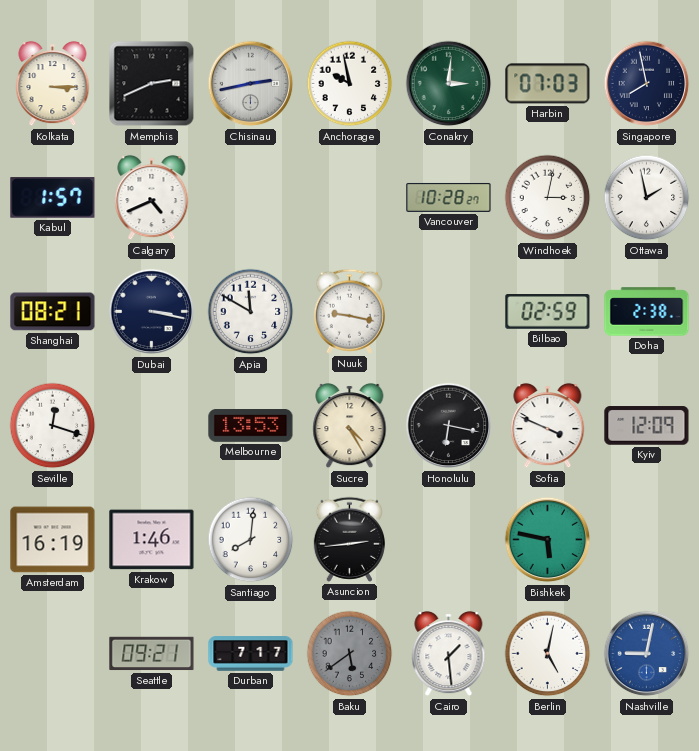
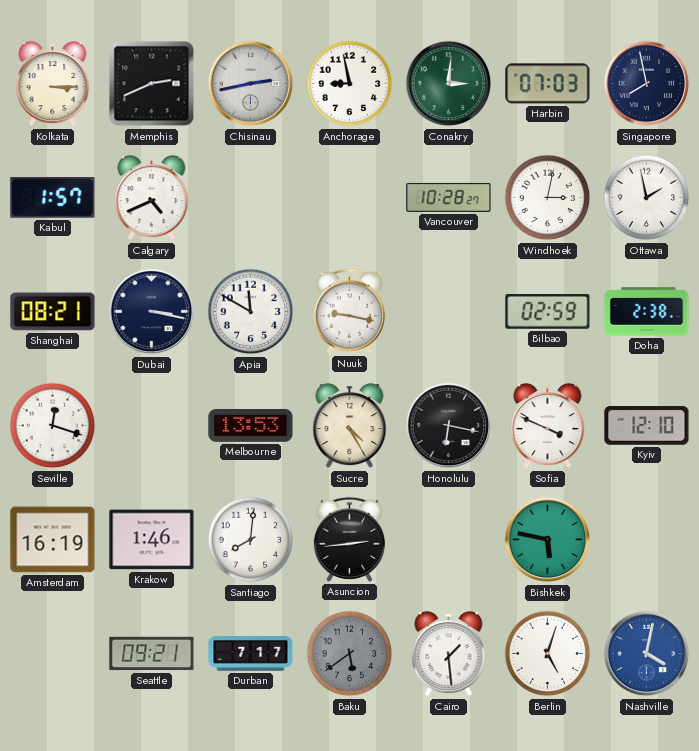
Anchorage: 9:58 -> 8:58
Kyiv: 12:09 -> 12:10
Berlin: 5:02 -> 5:03
Nashville: 9:02 -> 4:02
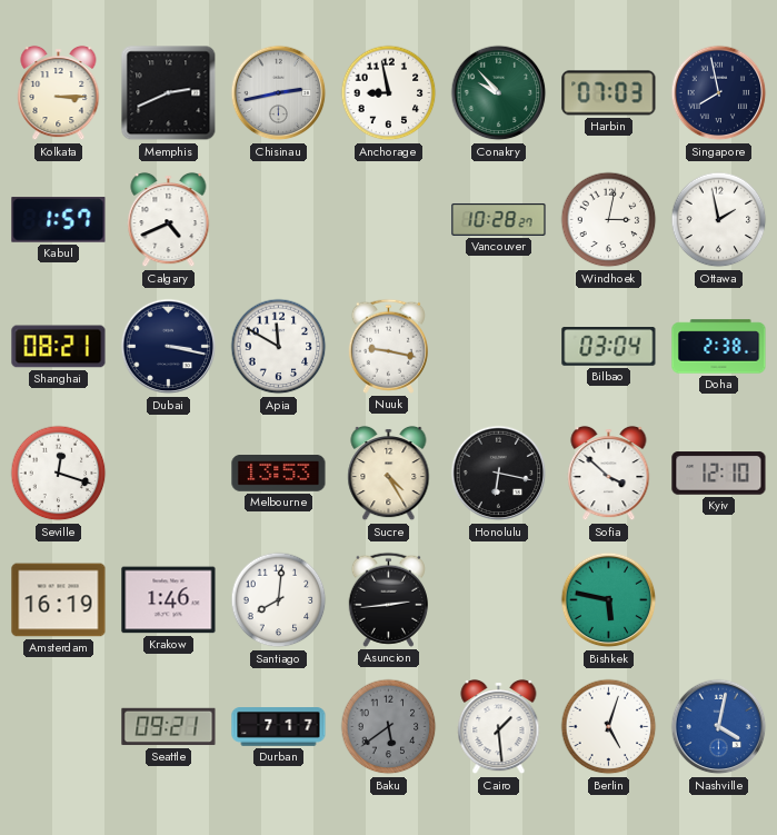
Conakry: 3:01 -> 9:53
Bilbao: 02:59 -> 03:04
Sofia: 3:49 -> 3:52
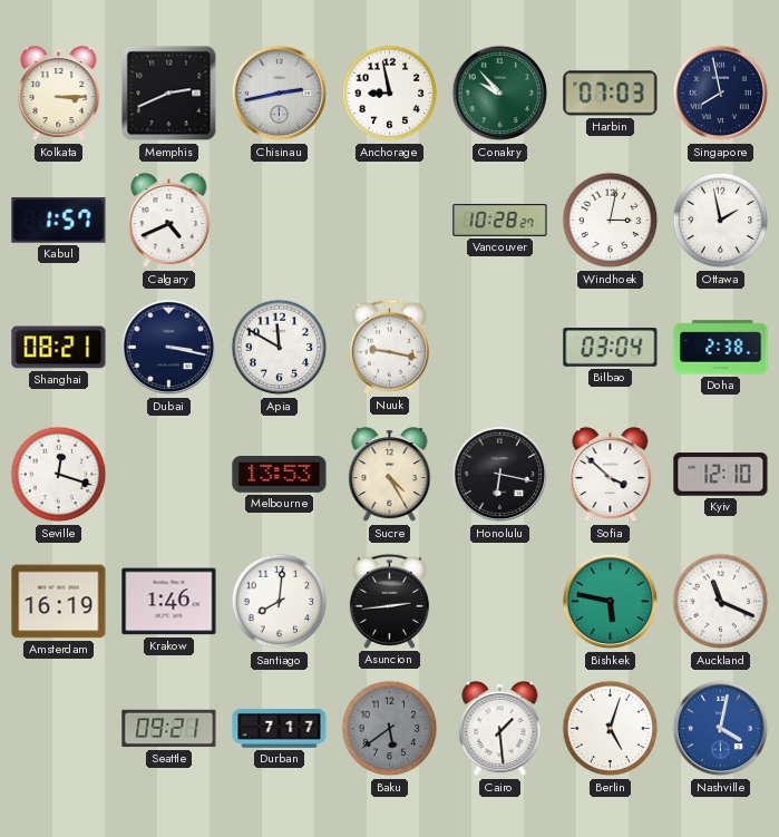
Auckland: none -> 11:19
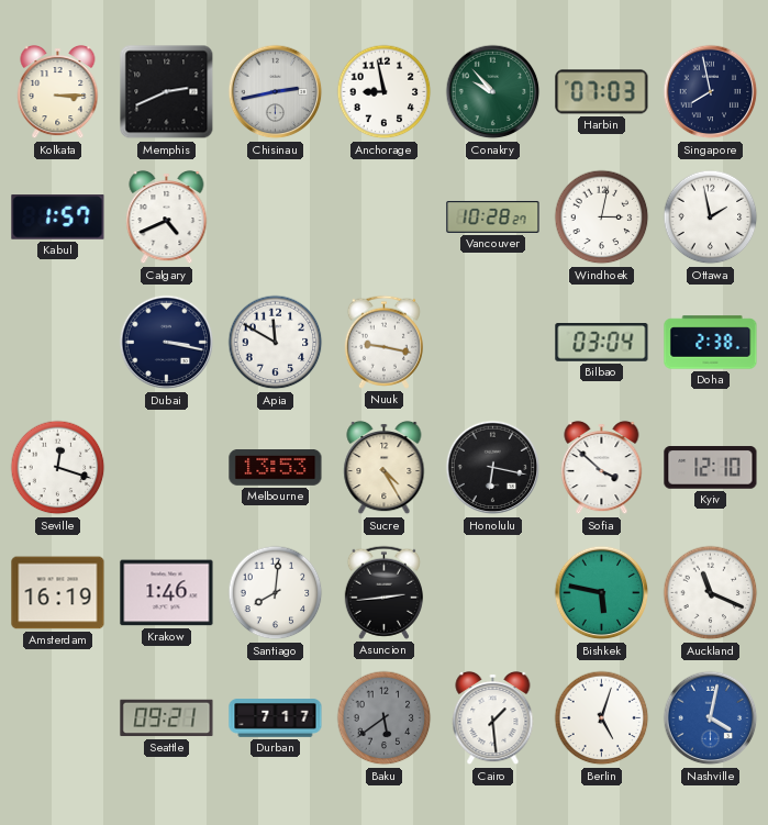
Shanghai: 08:21 -> none
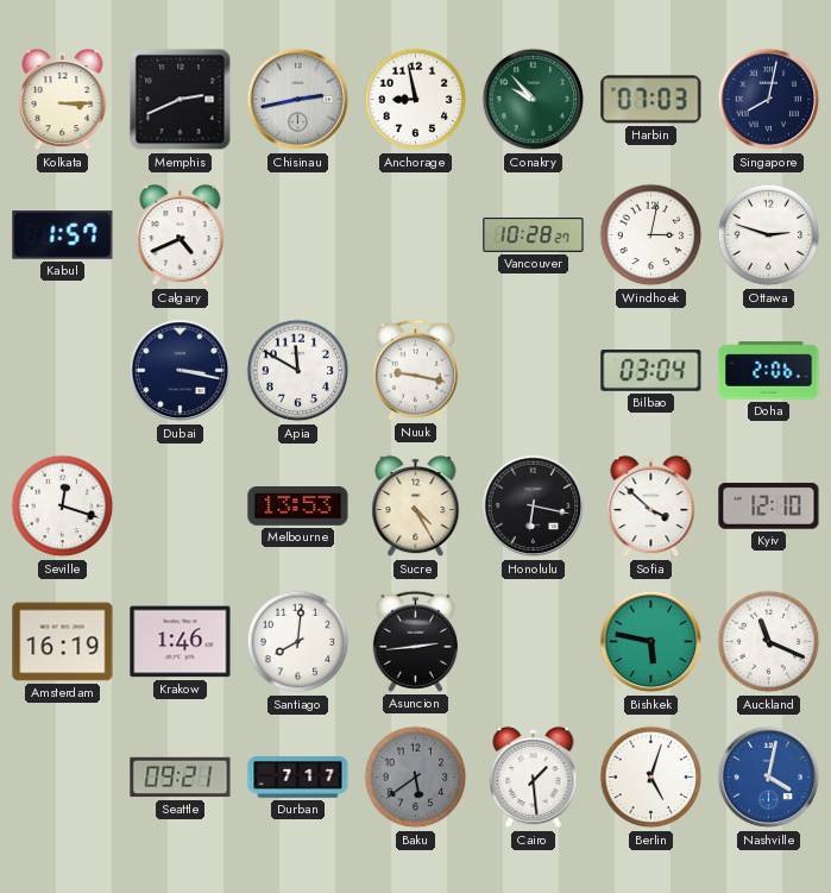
Singapore: 7:58 -> 8:02
Ottawa: 1:58 -> 2:48
Doha: 2:38 -> 2:06
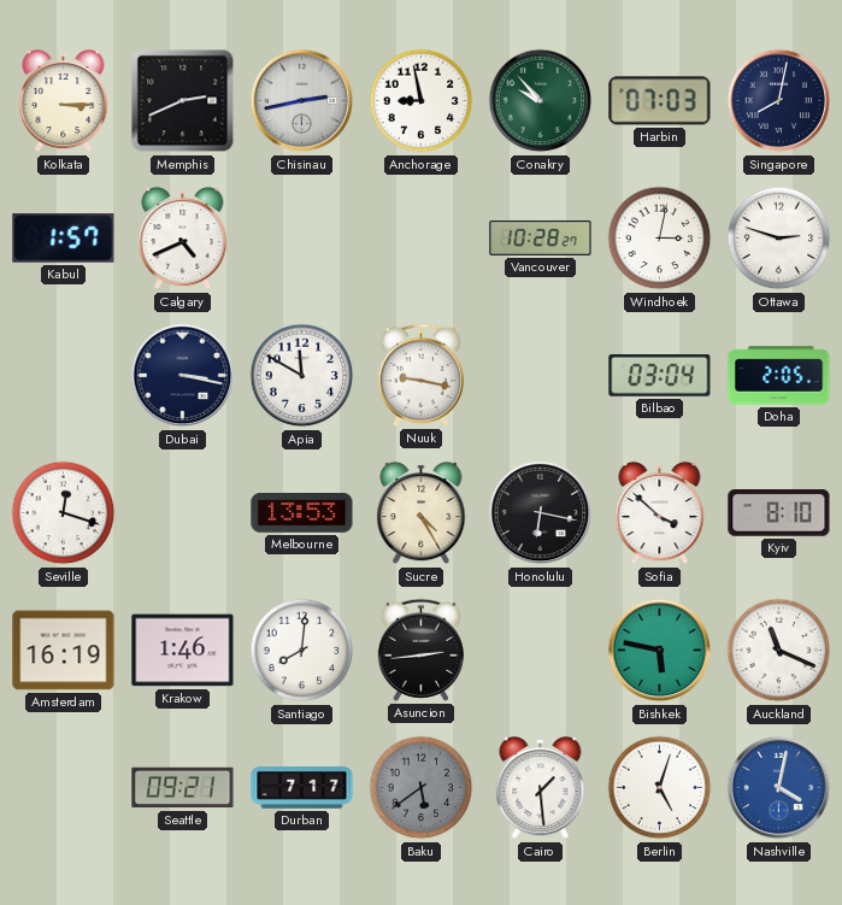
Doha: 2:06 -> 2:05
Kyiv: 12:10 -> 8:10
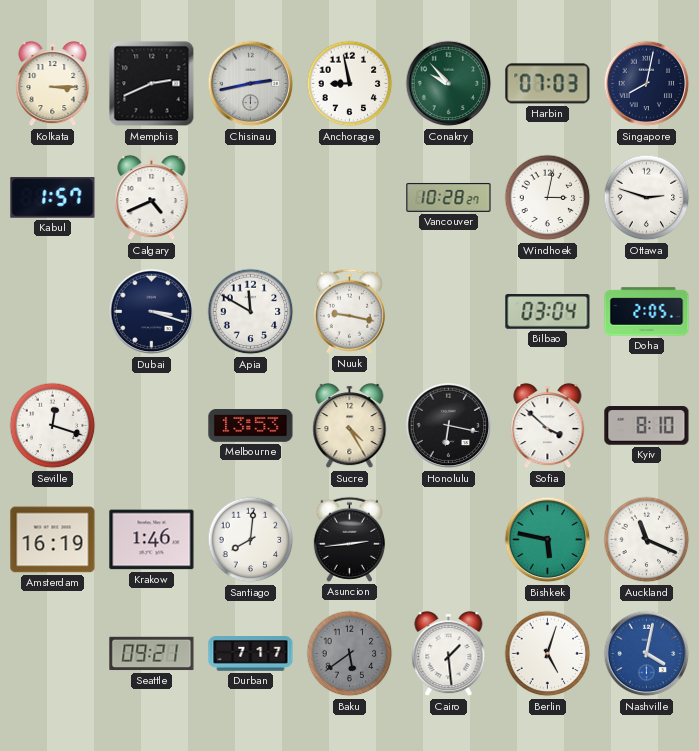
Dubai: 3:17 -> 3:18
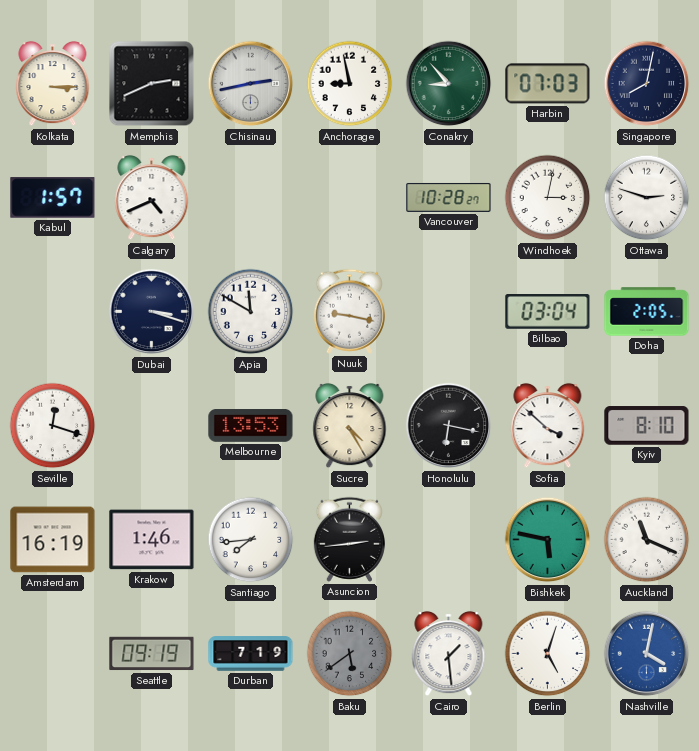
Conakry: 9:53 -> 8:53
Santiago: 8:01 -> 7:44
Seattle: 09:21 -> 09:19
Durban: 7:17 -> 7:19
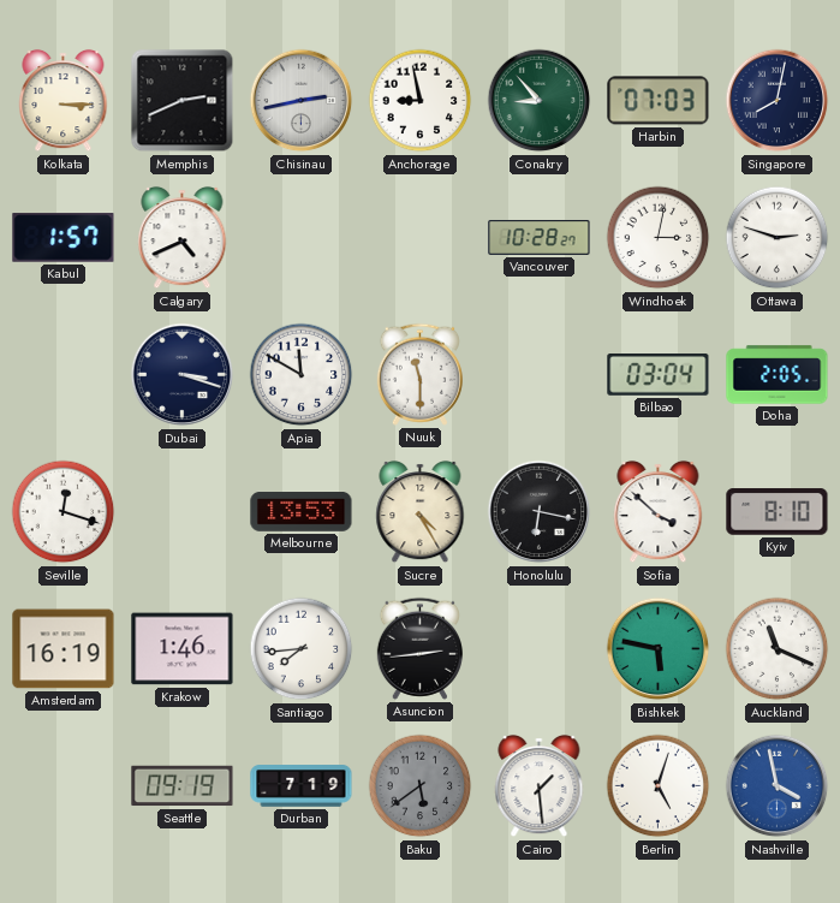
Nuuk: 9:17 -> 11:30
Nashville: 4:02 -> 3:58
